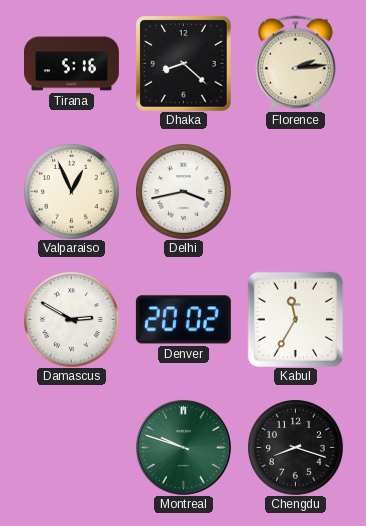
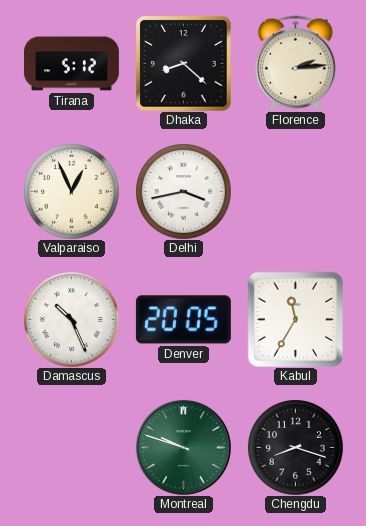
Tirana: 5:16 -> 5:12
Damascus: 2:50 -> 10:26
Denver: 20:02 -> 20:05
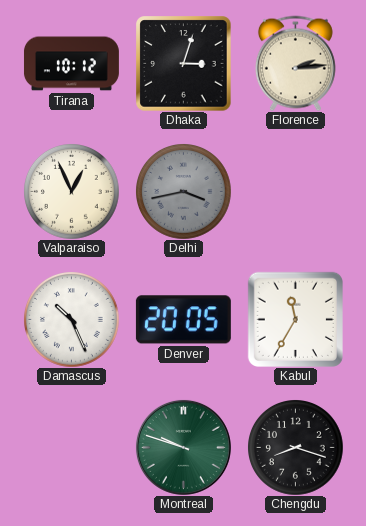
Tirana: 5:12 -> 10:12
Dhaka: 8:22 -> 3:03
Delhi dial: white -> grey
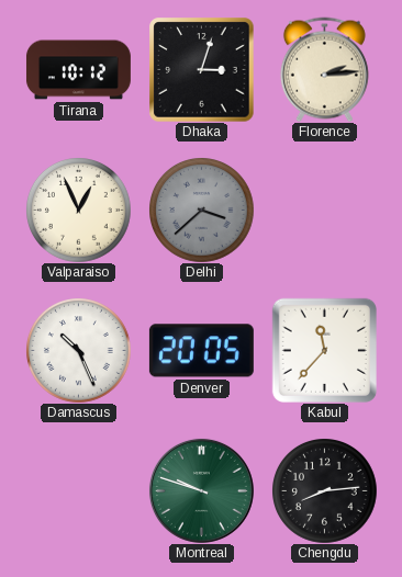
Delhi: 3:43 -> 3:38
Kabul: 11:35 -> 11:37
Chengdu: 8:18 -> 8:14
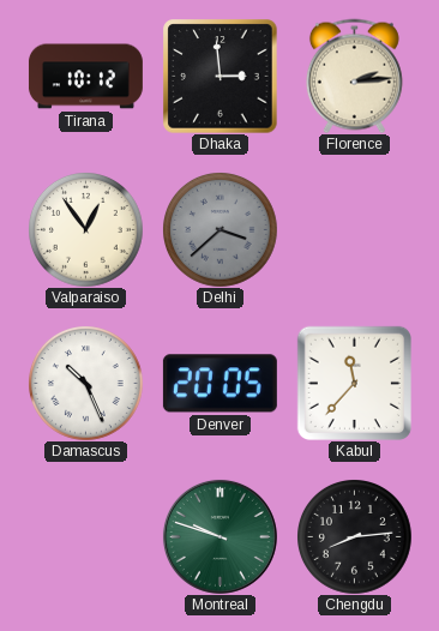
Dhaka: 3:03 -> 2:59
Valparaiso: 12:56 -> 12:54
